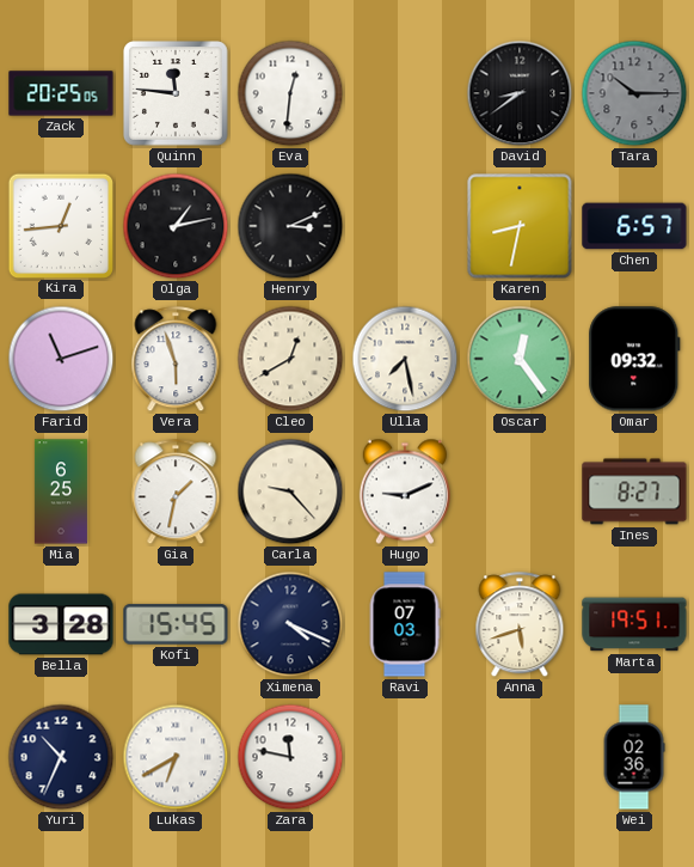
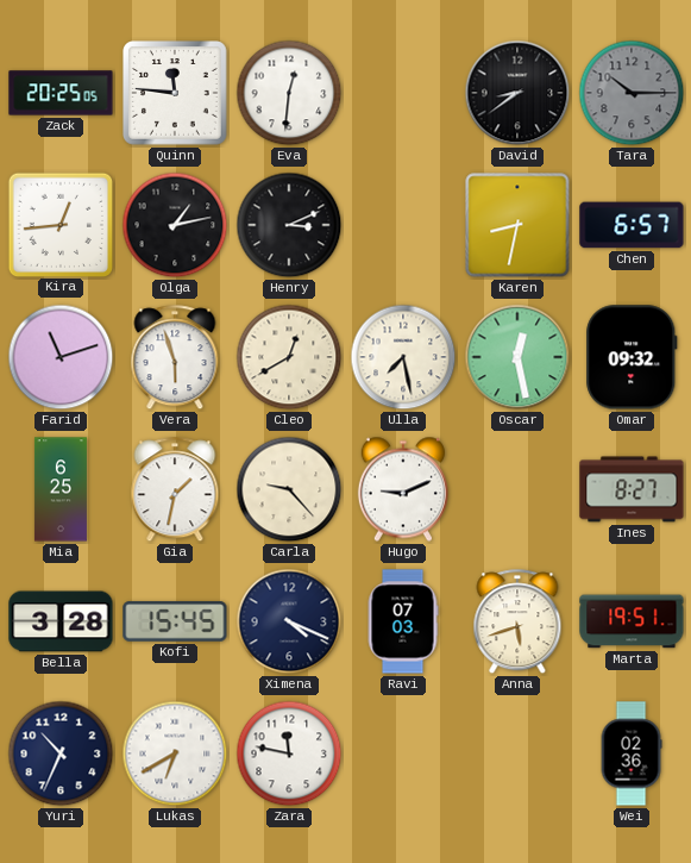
Oscar: 12:24 -> 12:28
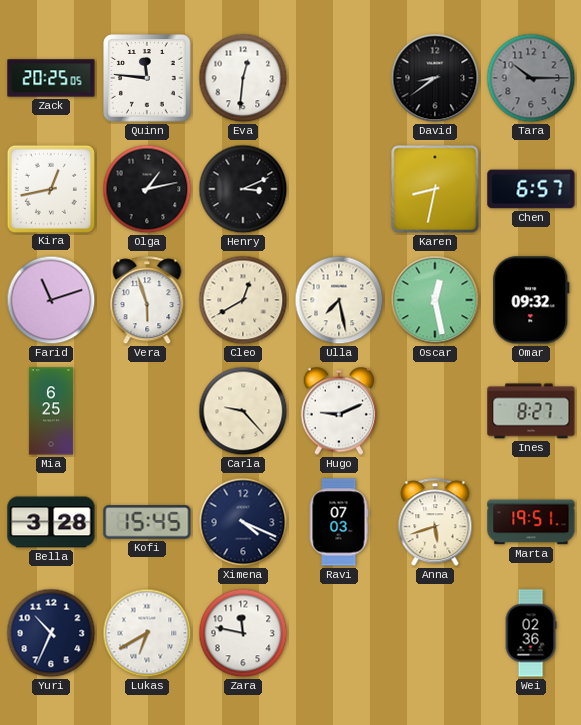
Kira: 12:44 -> 12:43
Gia: 1:32 -> none
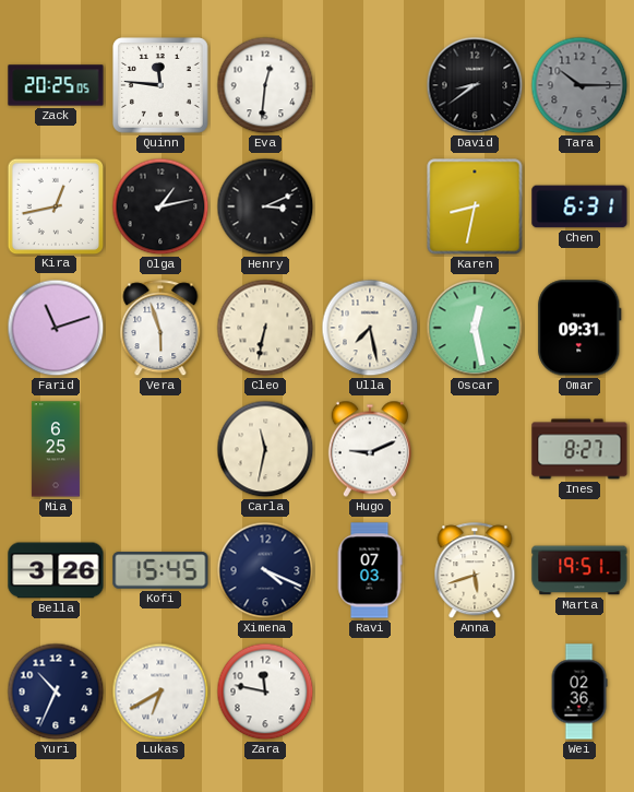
Chen: 6:57 -> 6:31
Cleo: 12:40 -> 6:32
Omar: 09:32 -> 09:31
Carla: 9:23 -> 11:32
Bella: 3:28 -> 3:26
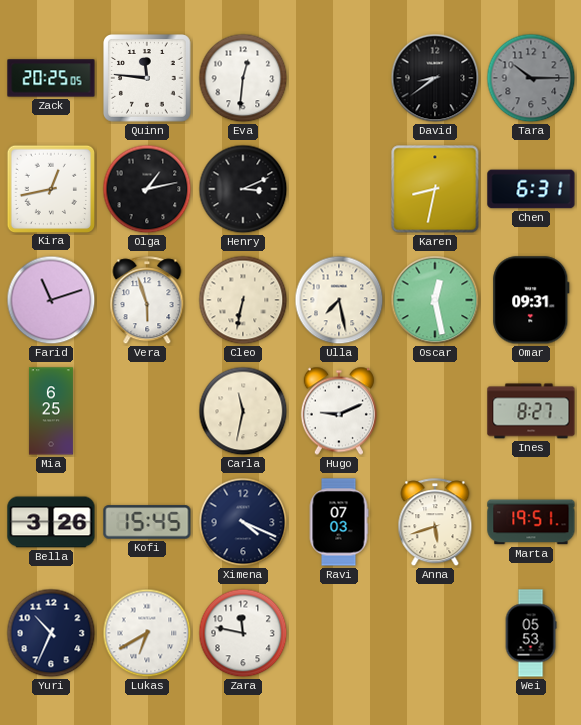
Wei: 02:36 -> 05:53
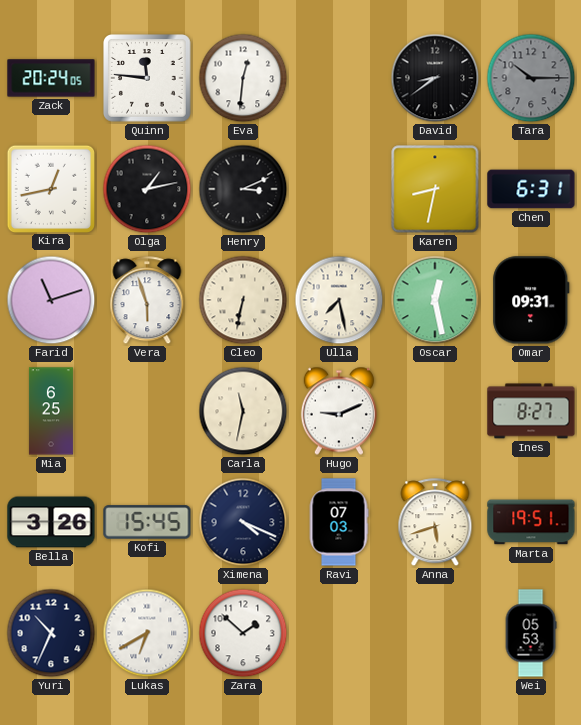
Zack: 20:25 -> 20:24
Zara: 11:47 -> 1:52
